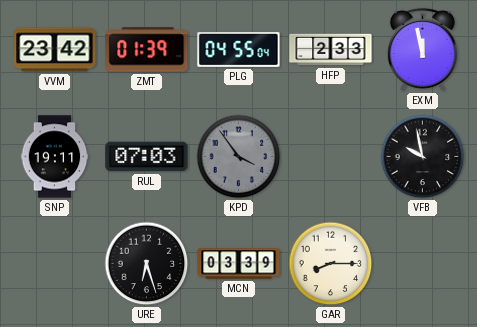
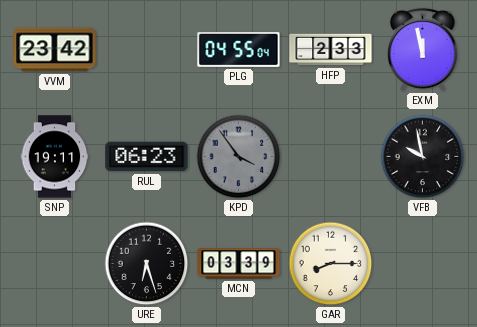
ZMT: 01:39 -> none
RUL: 07:03 -> 06:23
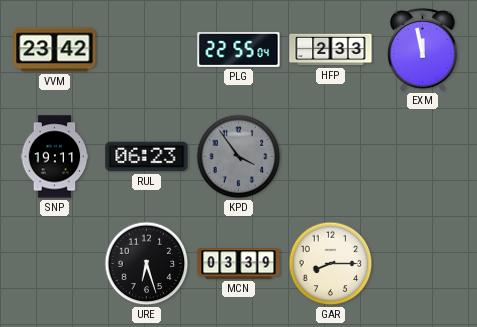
PLG: 04:55 -> 22:55
VFB: 9:58 -> none
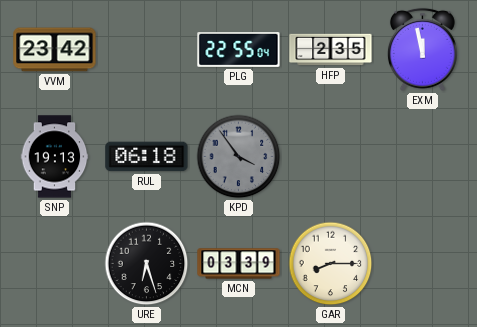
HFP: 2:33 -> 2:35
SNP: 19:11 -> 19:13
RUL: 06:23 -> 06:18
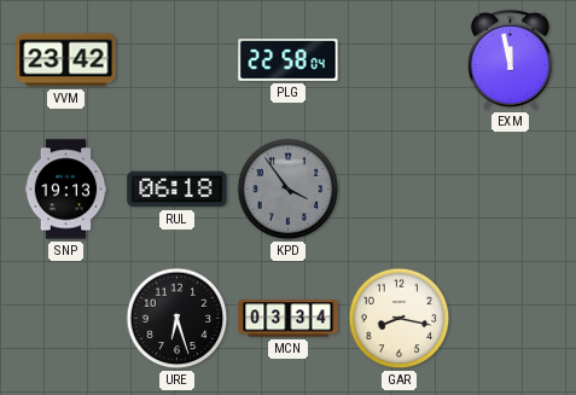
PLG: 22:55 -> 22:58
HFP: 2:35 -> none
MCN: 03:39 -> 03:34
GAR: 8:15 -> 8:17
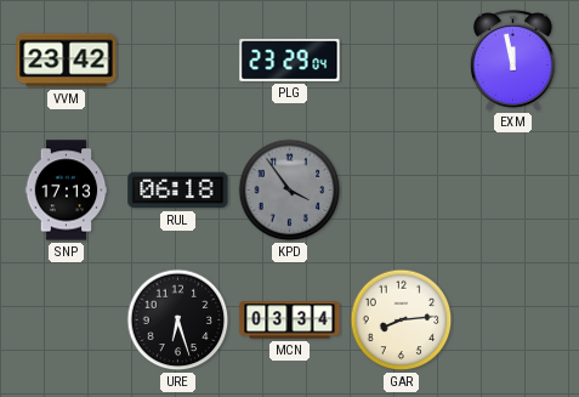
PLG: 22:58 -> 23:29
SNP: 19:13 -> 17:13
GAR: 8:17 -> 8:14
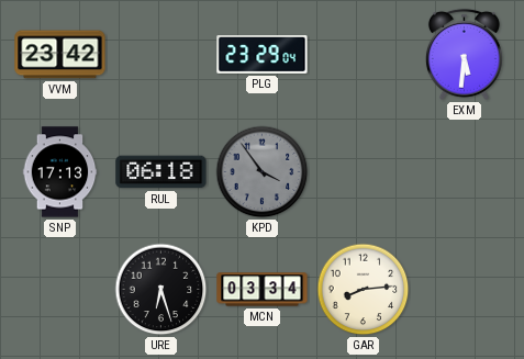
EXM: 11:58 -> 5:31
